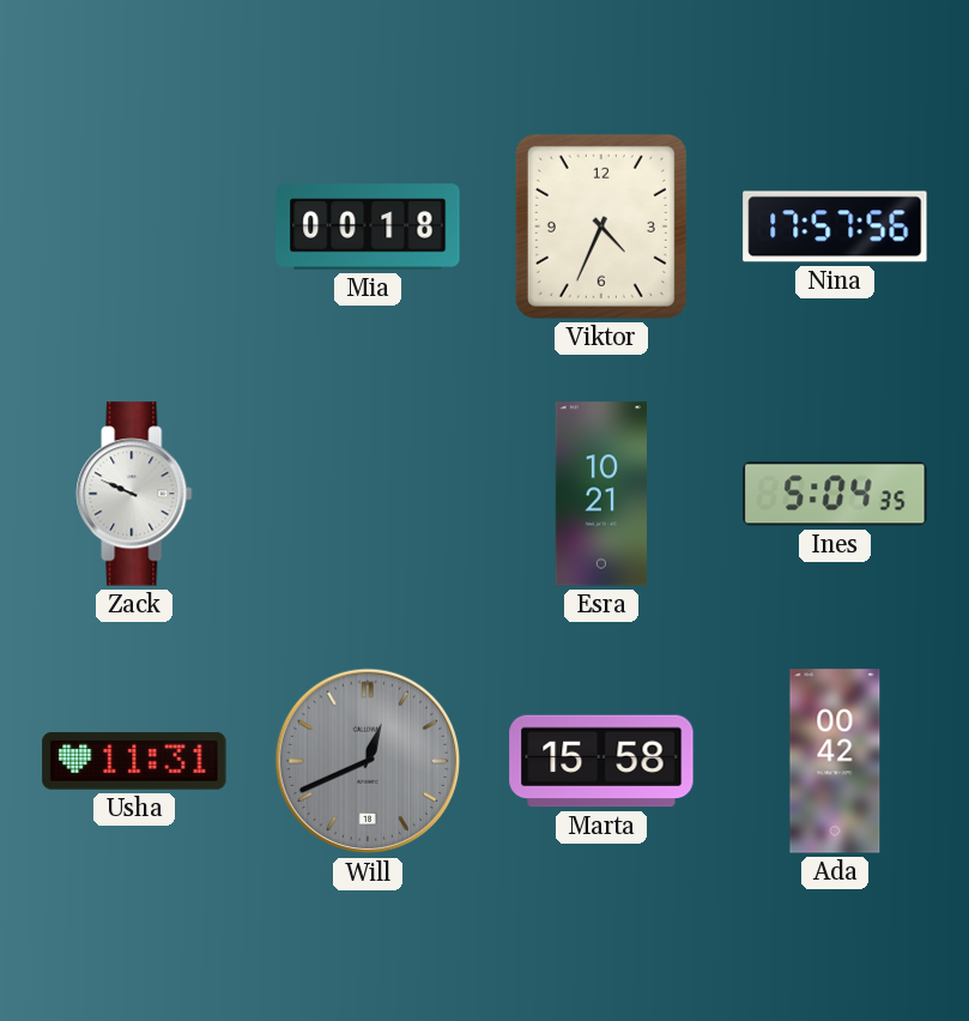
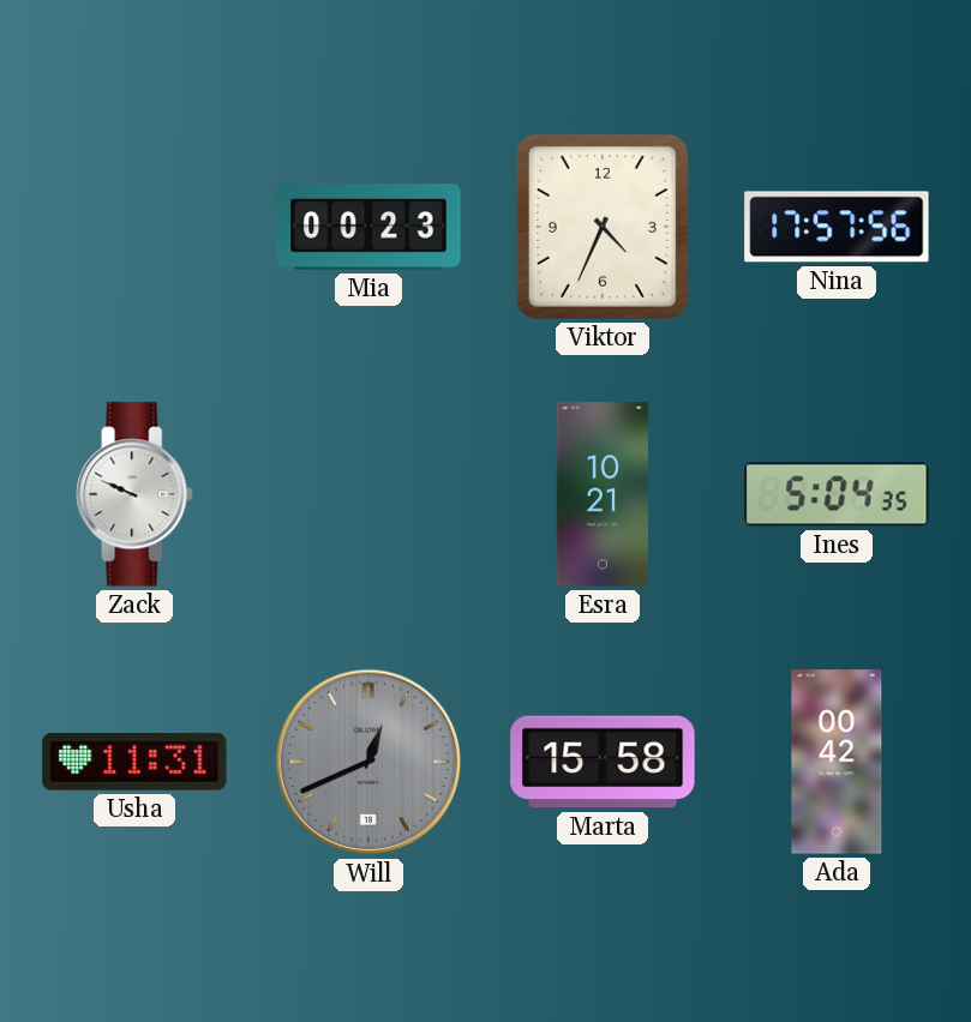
Mia: 00:18 -> 00:23
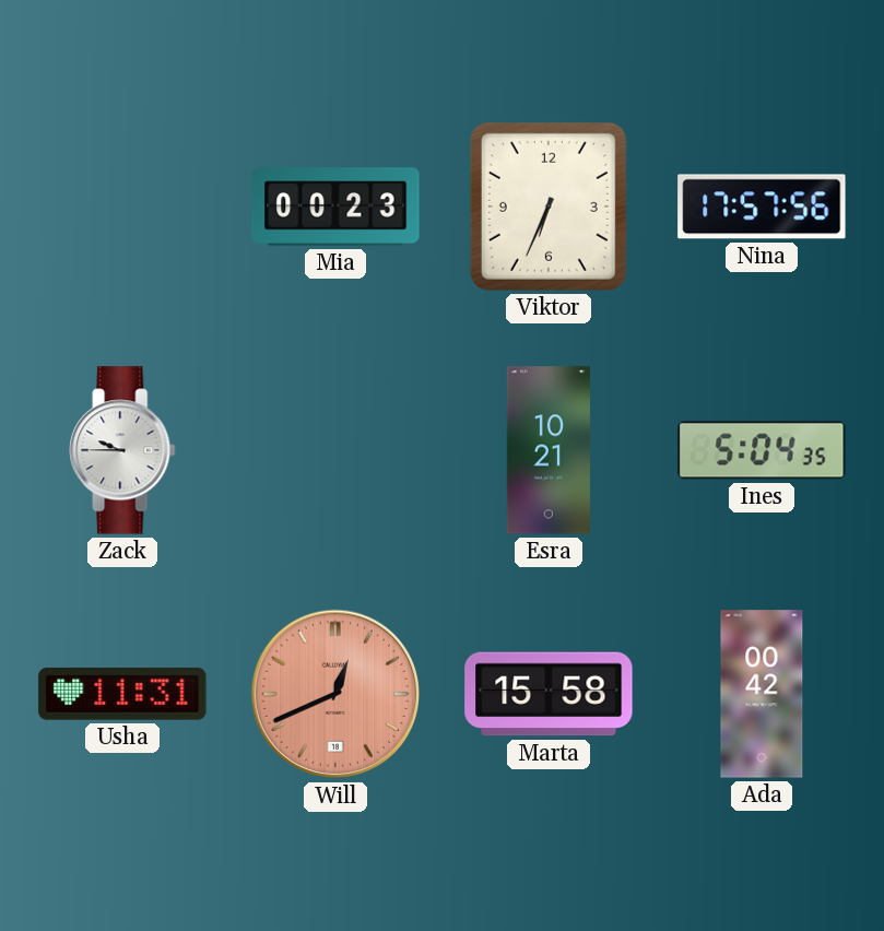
Viktor: 4:34 -> 6:34
Zack: 9:49 -> 9:45
Will dial: grey -> salmon
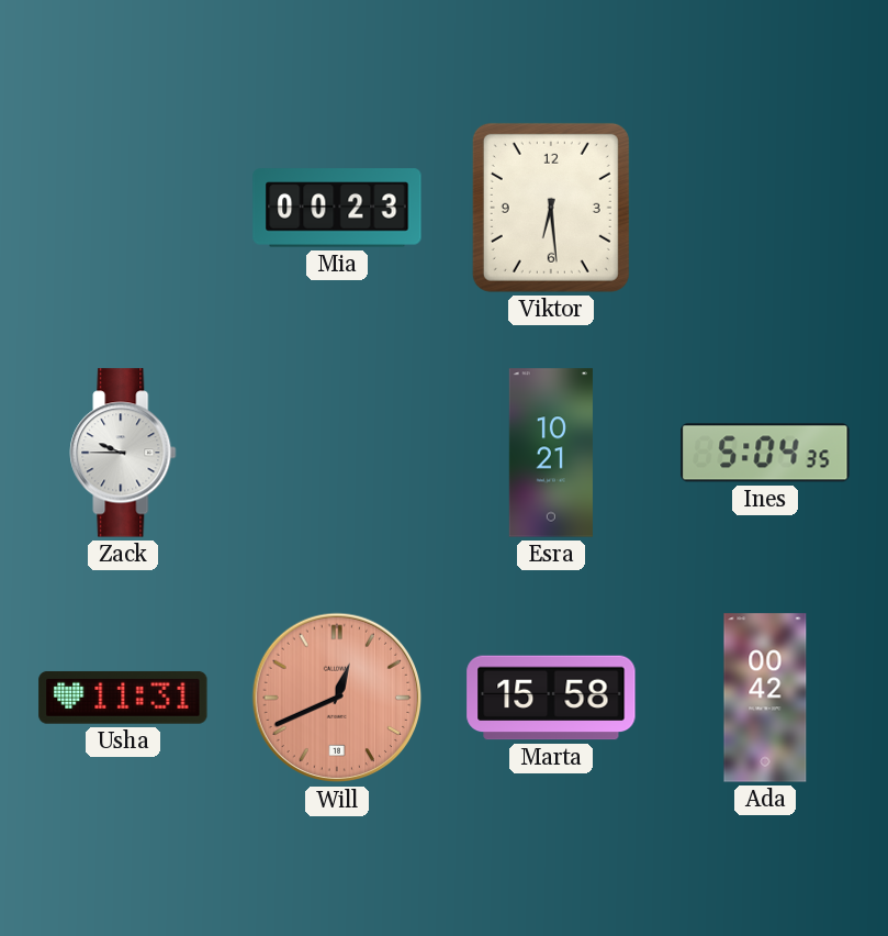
Viktor: 6:34 -> 6:29
Nina: 17:57 -> none
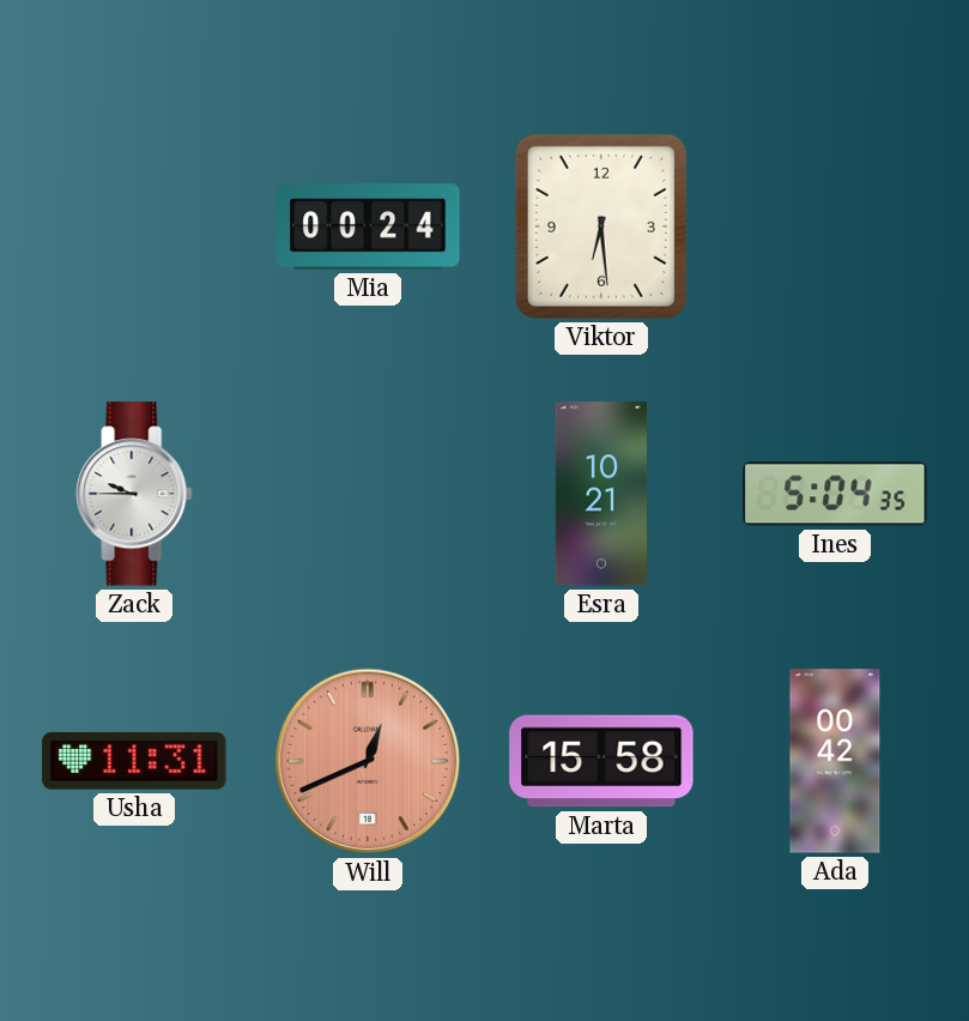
Mia: 00:23 -> 00:24
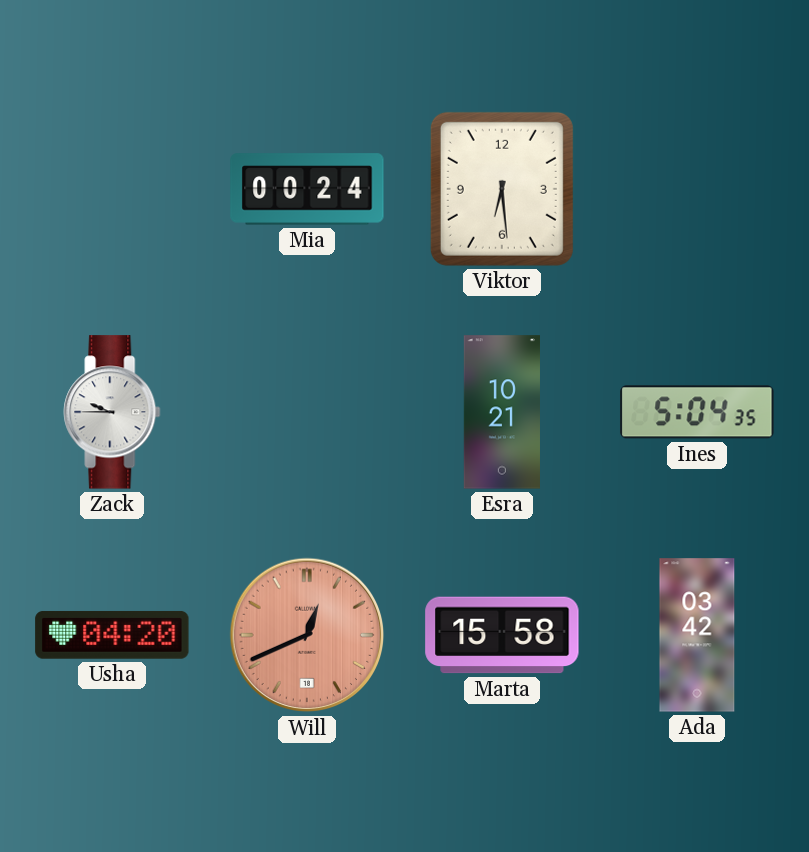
Usha: 11:31 -> 04:20
Ada: 00:42 -> 03:42
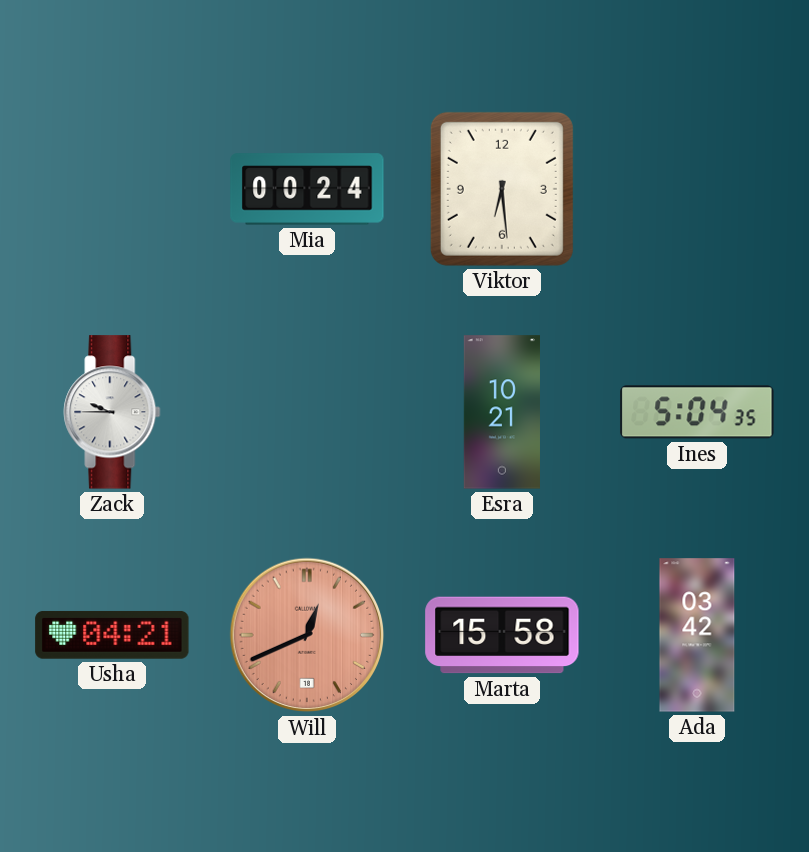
Usha: 04:20 -> 04:21
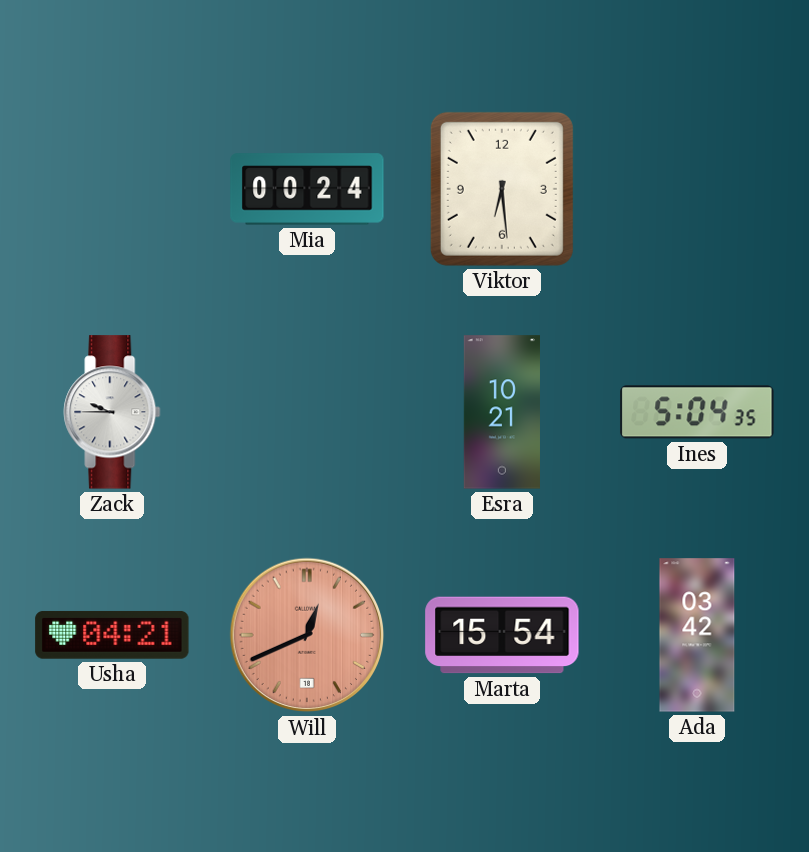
Marta: 15:58 -> 15:54
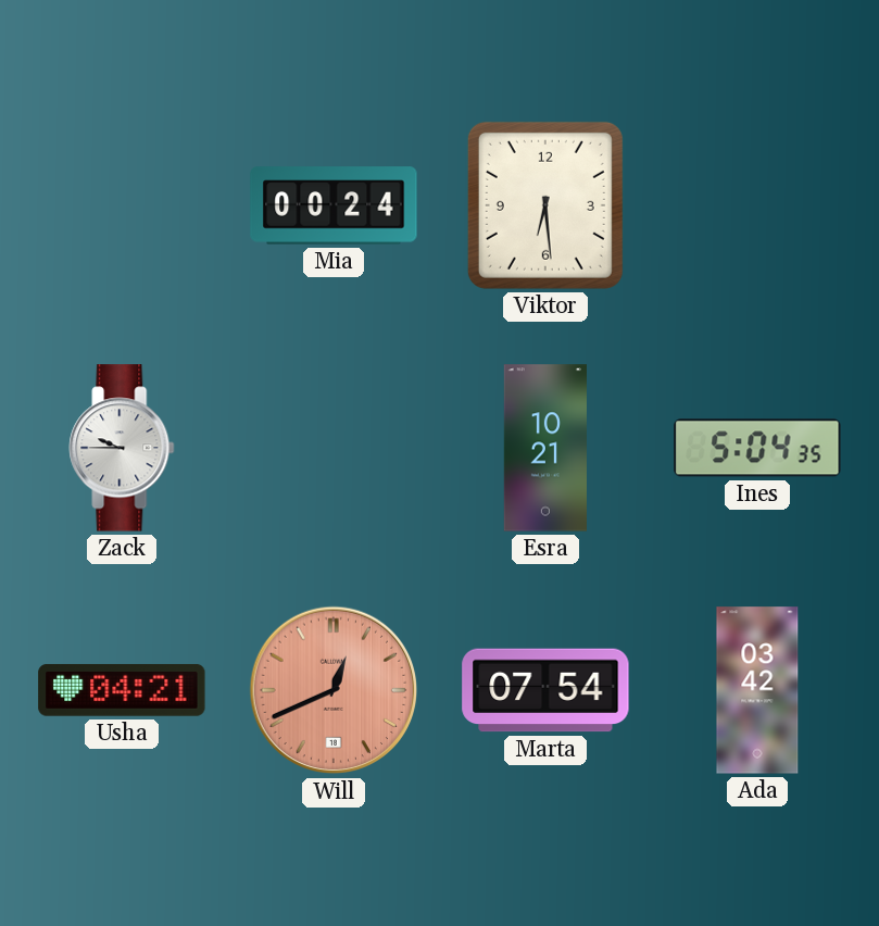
Marta: 15:54 -> 07:54
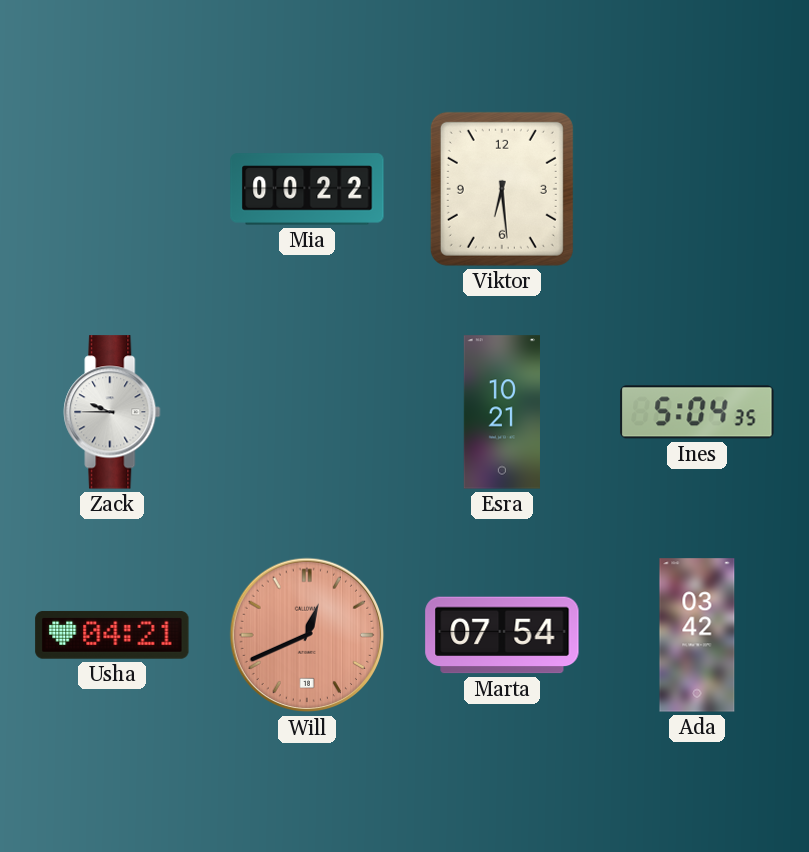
Mia: 00:24 -> 00:22
